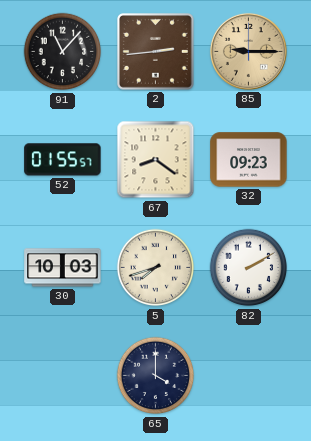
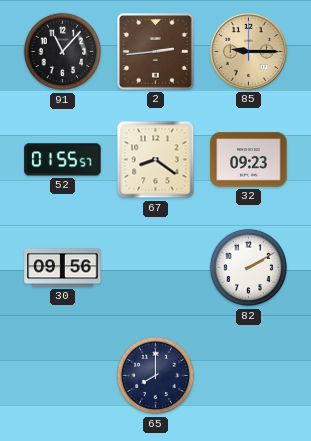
30: 10:03 -> 09:56
5: 7:42 -> none
65: 4:00 -> 8:00
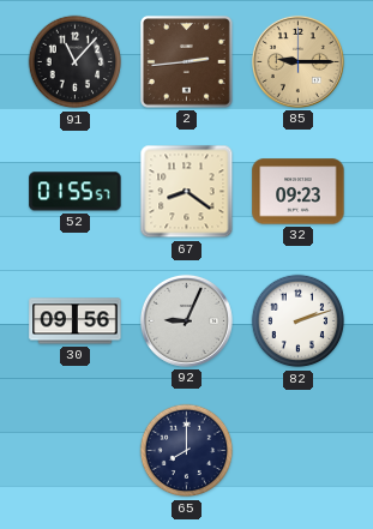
92: none -> 9:04
82: 2:10 -> 2:12
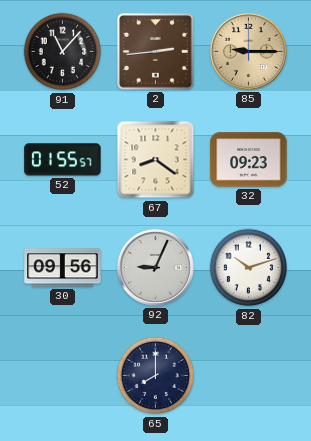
82: 2:12 -> 10:12
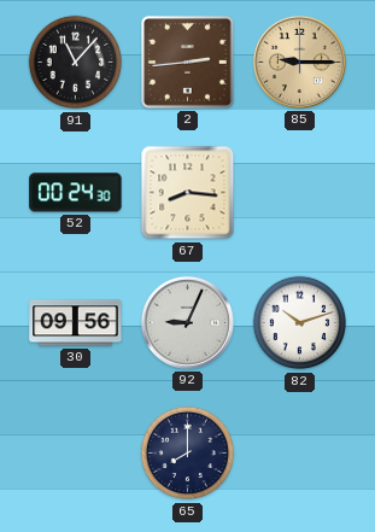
52: 01:55 -> 00:24
67: 8:21 -> 8:16
32: 09:23 -> none
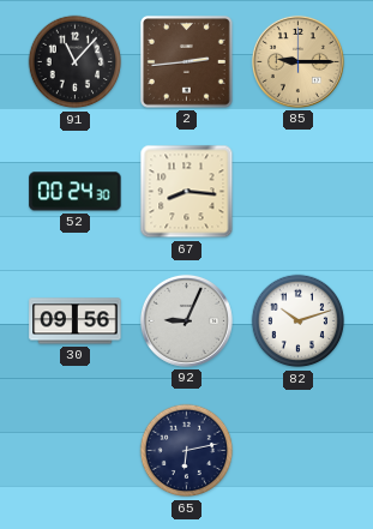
65: 8:00 -> 6:13
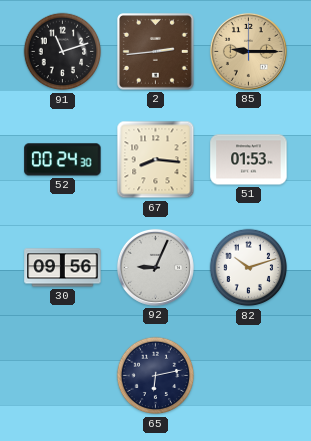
91: 11:07 -> 11:12
51: none -> 01:53
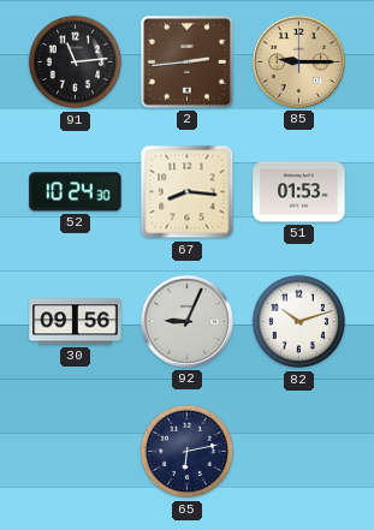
91: 11:12 -> 11:14
52: 00:24 -> 10:24
